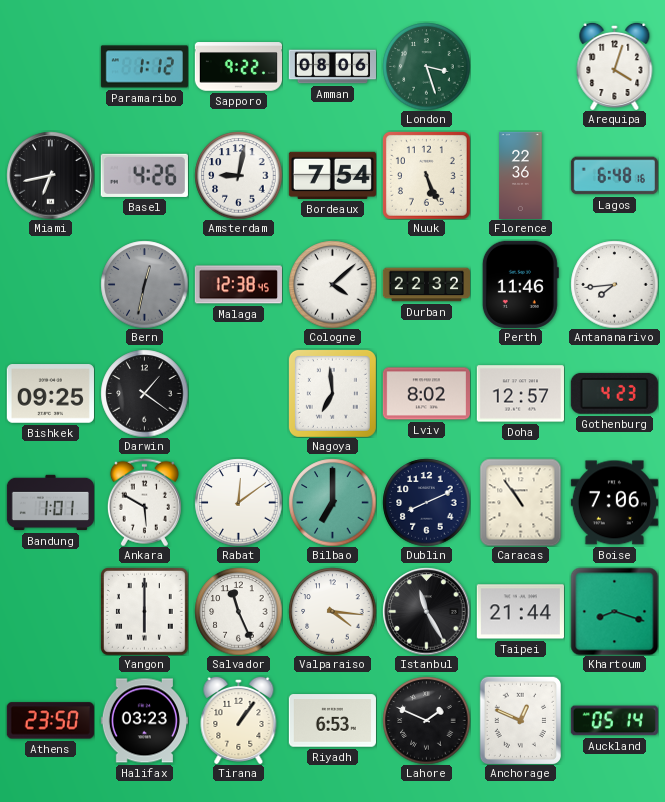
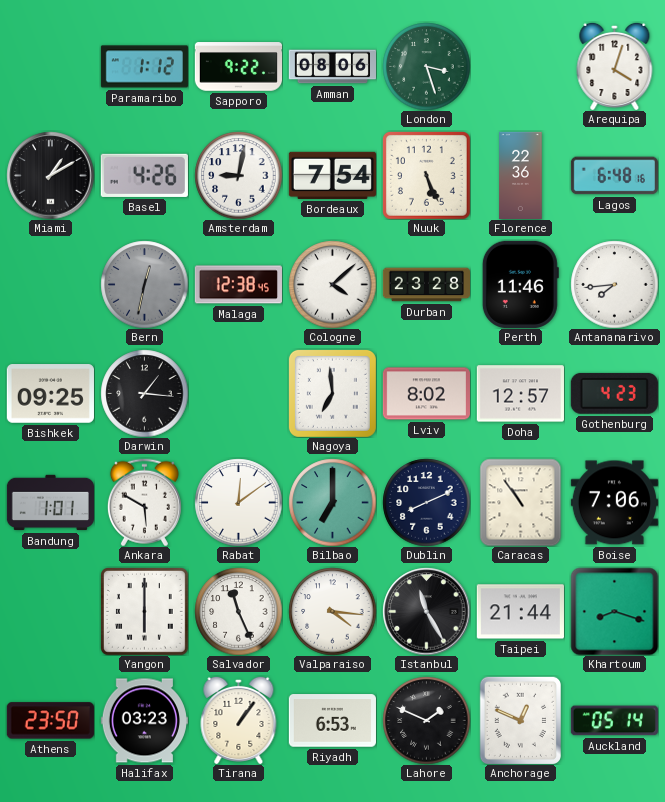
Miami: 6:43 -> 1:10
Durban: 22:32 -> 23:28
Darwin: 1:21 -> 1:16
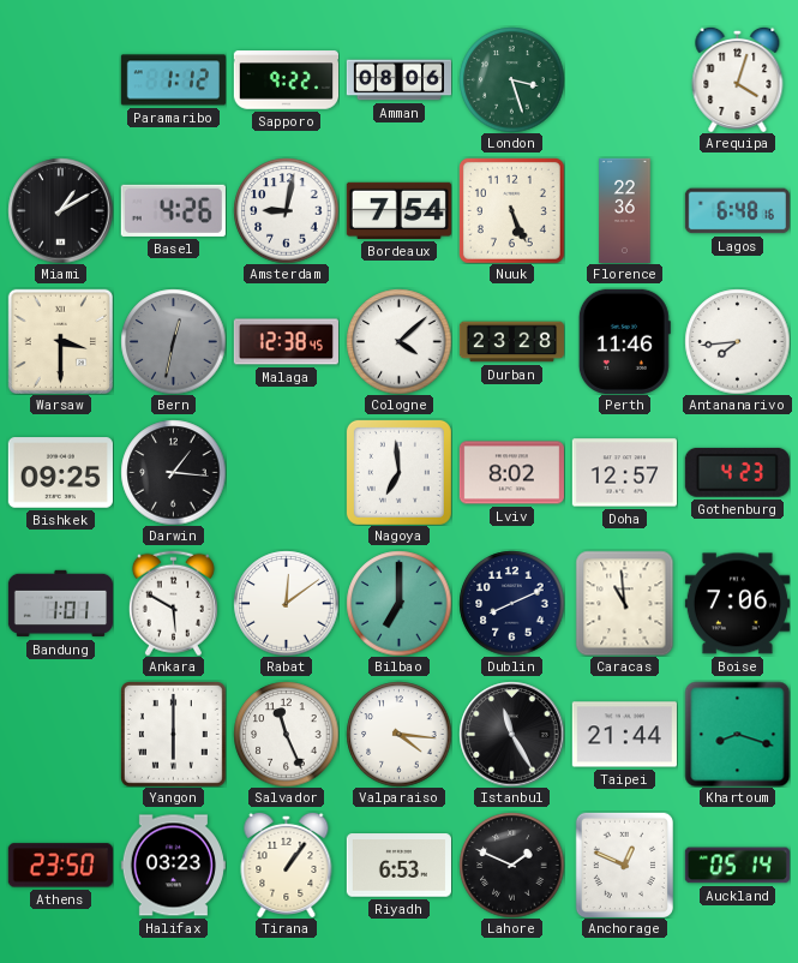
Warsaw: none -> 3:30
Caracas: 10:54 -> 10:59
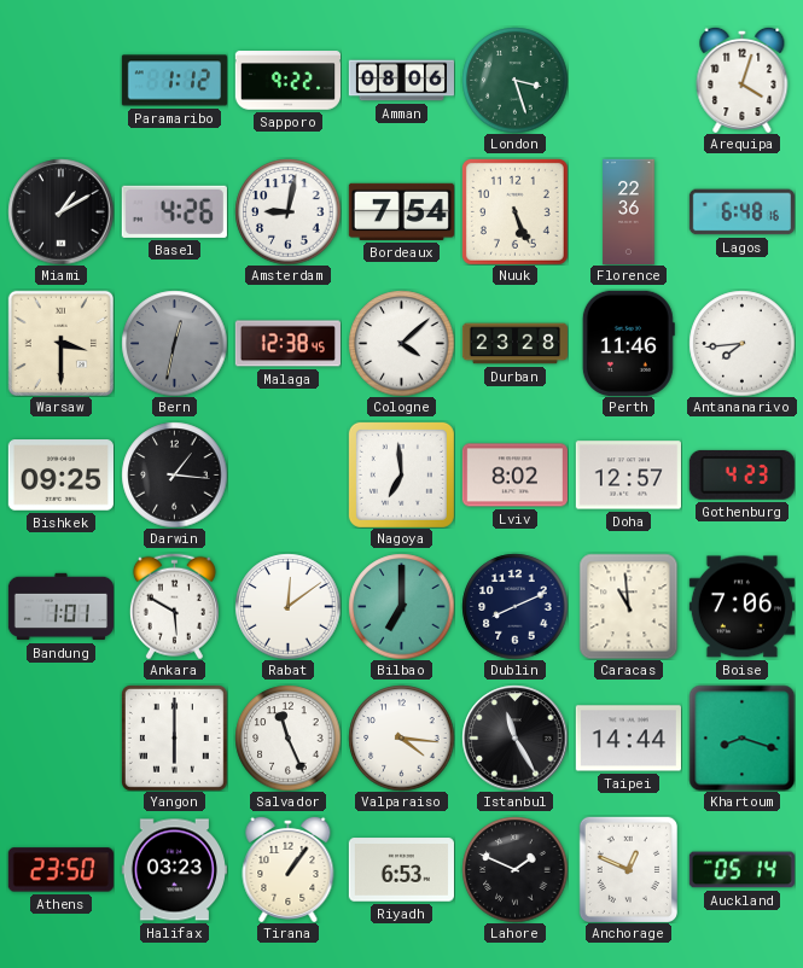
Taipei: 21:44 -> 14:44
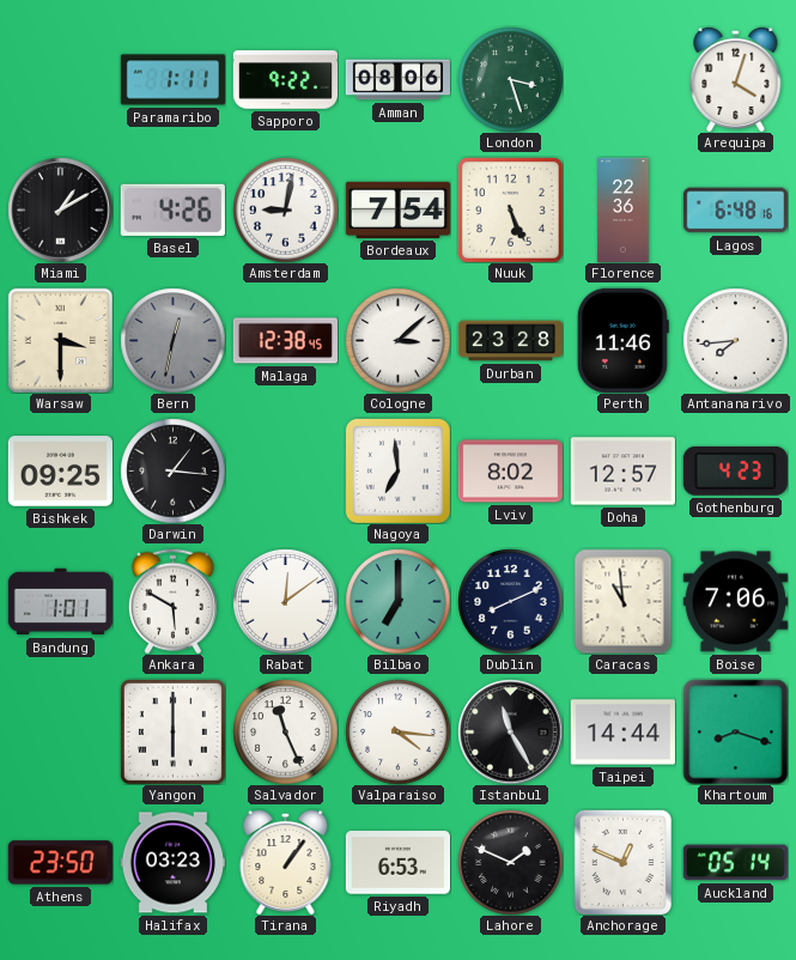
Paramaribo: 1:12 -> 1:11
Cologne: 4:08 -> 3:08
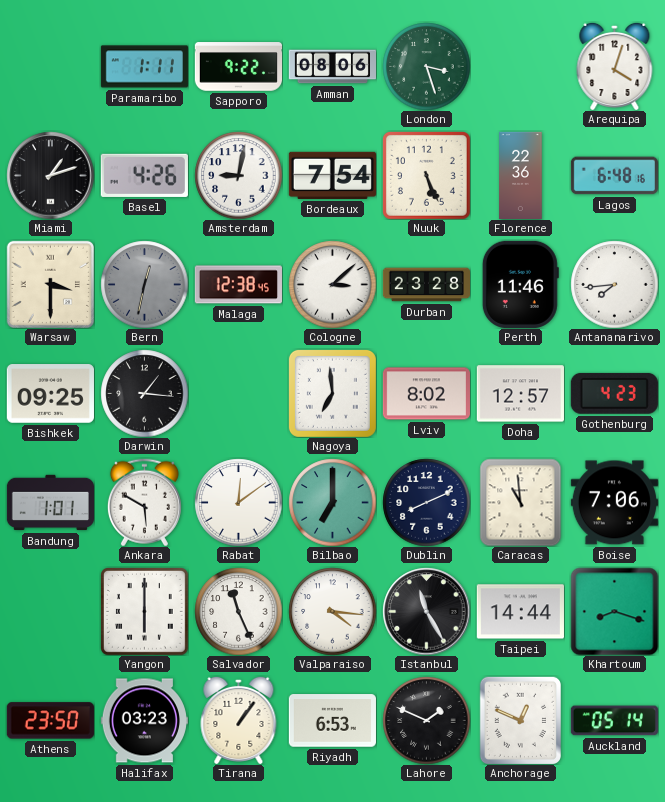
Miami: 1:10 -> 1:12
